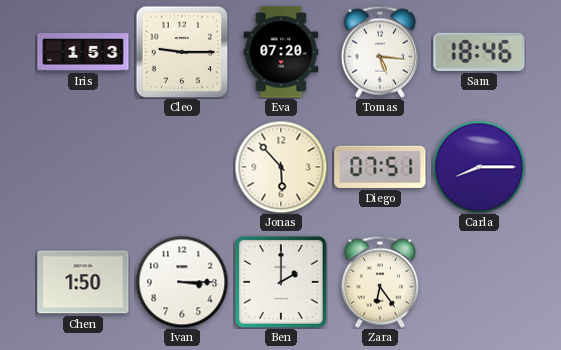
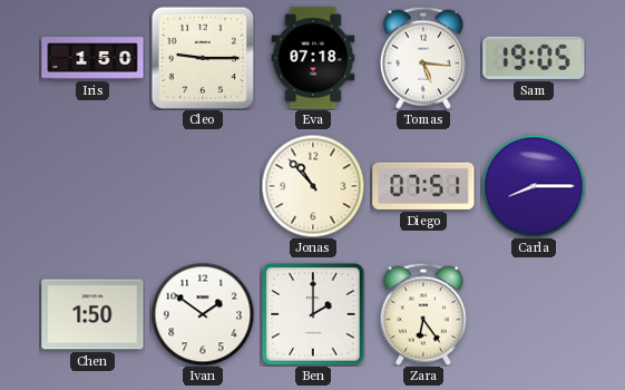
Iris: 1:53 -> 1:50
Eva: 07:20 -> 07:18
Sam: 18:46 -> 19:05
Jonas: 5:53 -> 10:53
Ivan: 3:15 -> 1:51
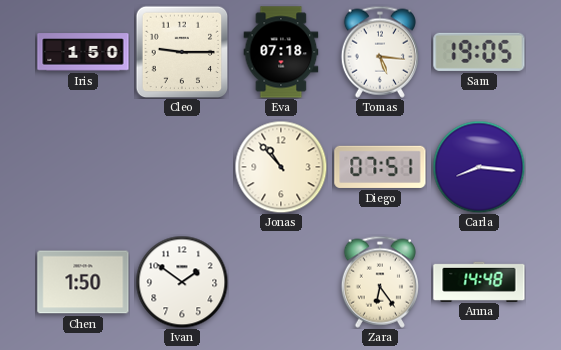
Carla: 8:15 -> 8:16
Ben: 2:00 -> none
Anna: none -> 14:48
